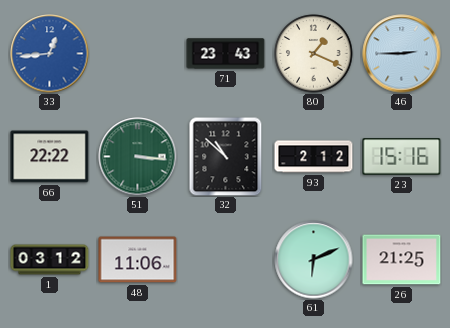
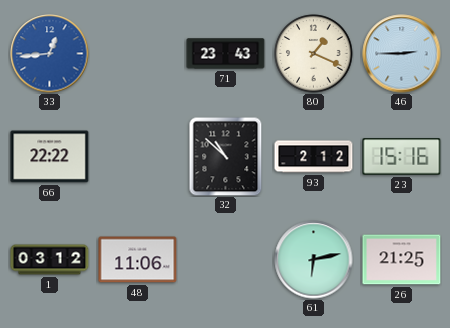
51: 3:16 -> none
61: 6:11 -> 6:13
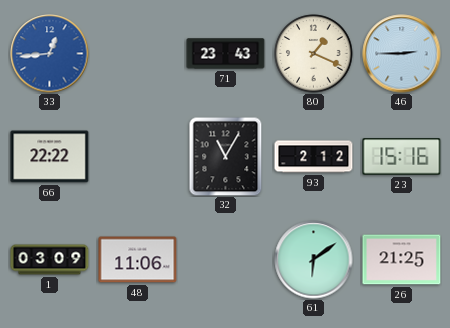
32: 10:52 -> 11:05
1: 03:12 -> 03:09
61: 6:13 -> 6:09
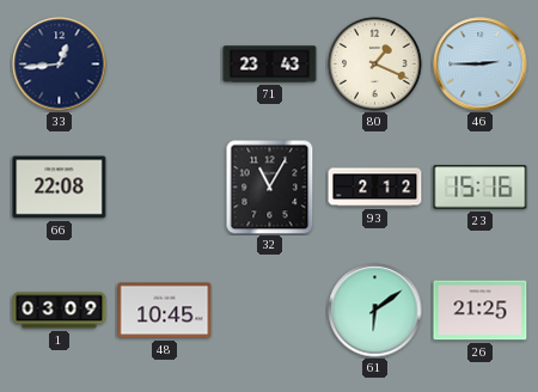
33 dial: blue -> navy
66: 22:22 -> 22:08
48: 11:06 -> 10:45
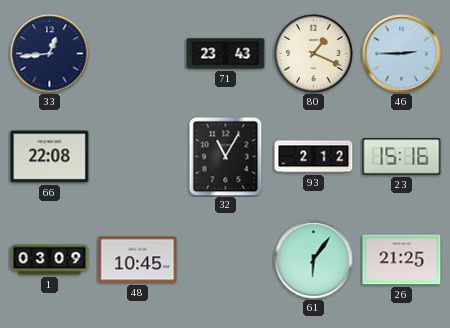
61: 6:09 -> 6:06
